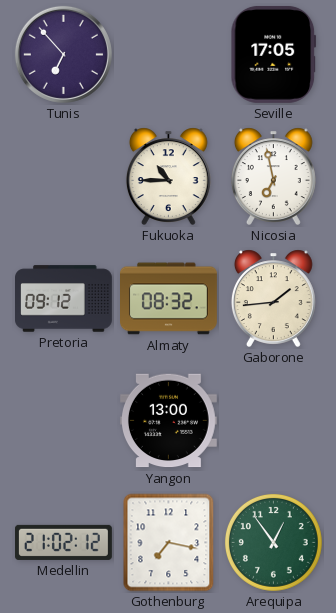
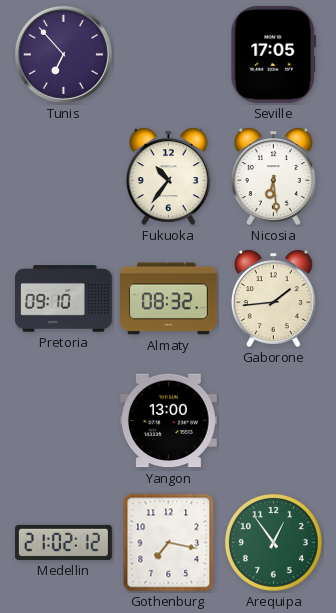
Fukuoka: 10:45 -> 10:36
Nicosia: 6:58 -> 6:29
Pretoria: 09:12 -> 09:10
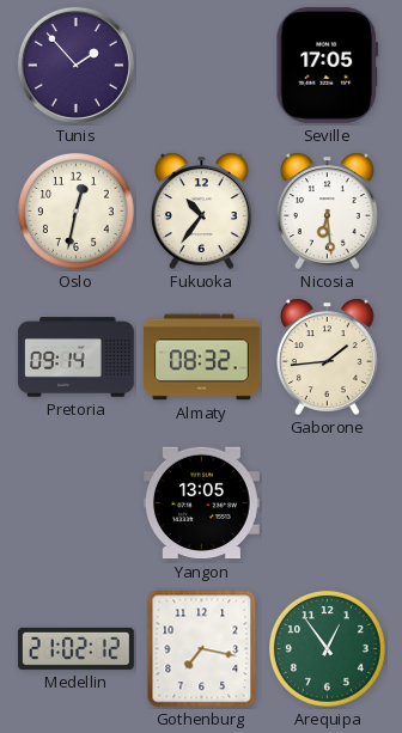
Tunis: 6:53 -> 1:53
Oslo: none -> 12:32
Pretoria: 09:10 -> 09:14
Yangon: 13:00 -> 13:05
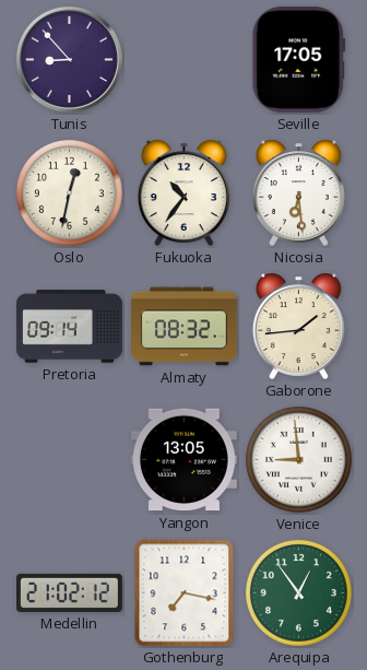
Tunis: 1:53 -> 8:53
Venice: none -> 8:59
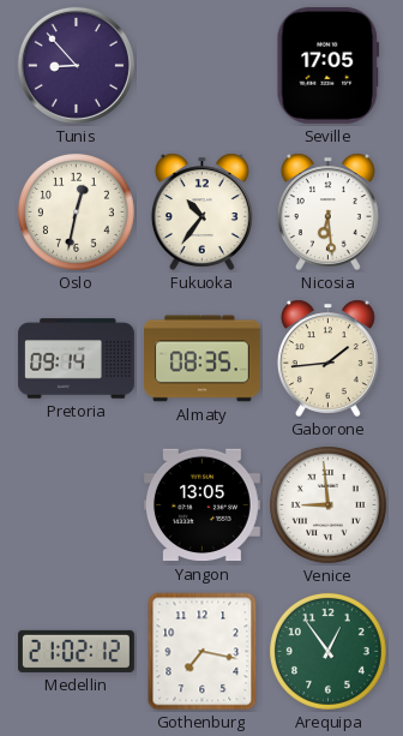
Almaty: 08:32 -> 08:35
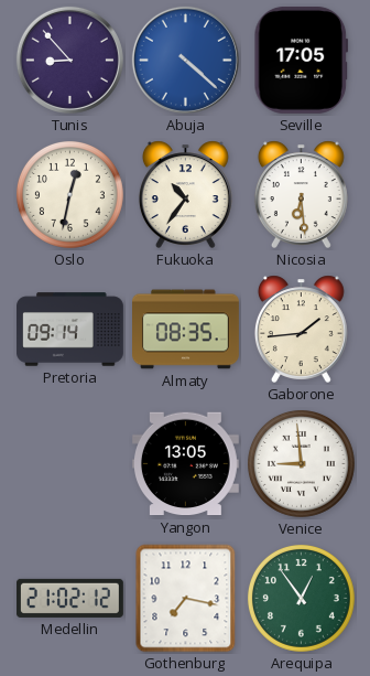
Abuja: none -> 4:22
